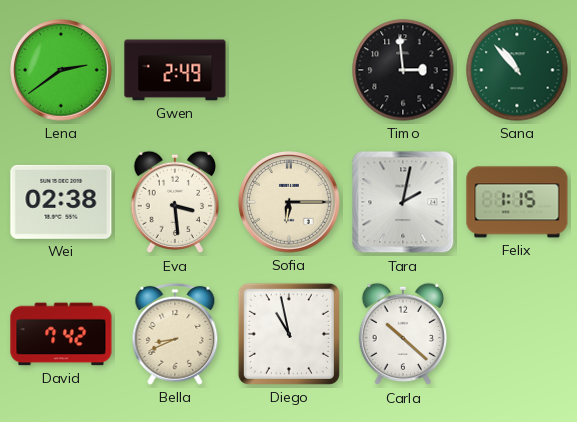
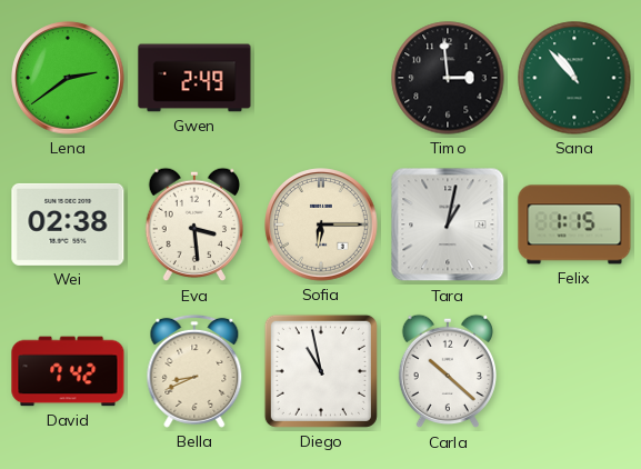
Tara: 2:02 -> 1:02
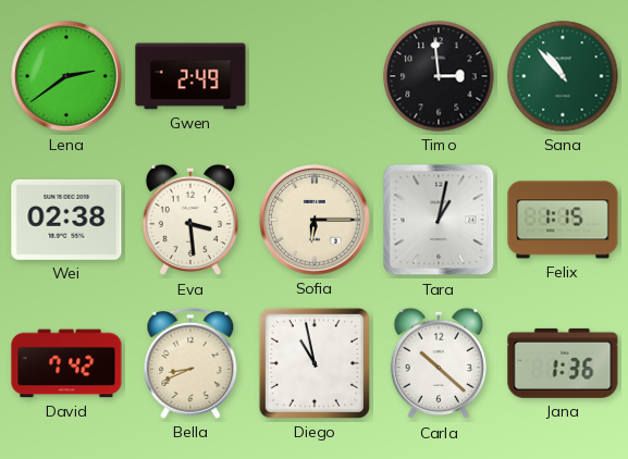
Jana: none -> 1:36
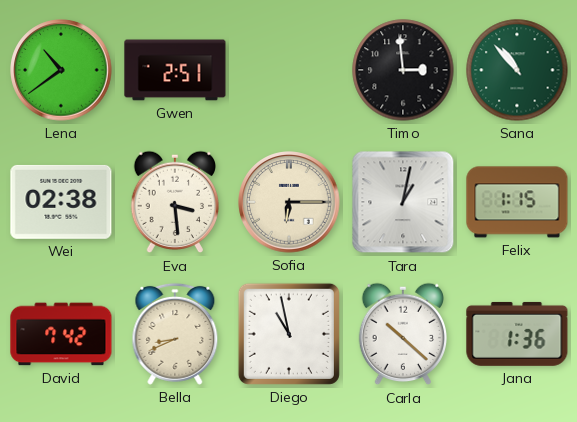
Lena: 2:39 -> 10:39
Gwen: 2:49 -> 2:51
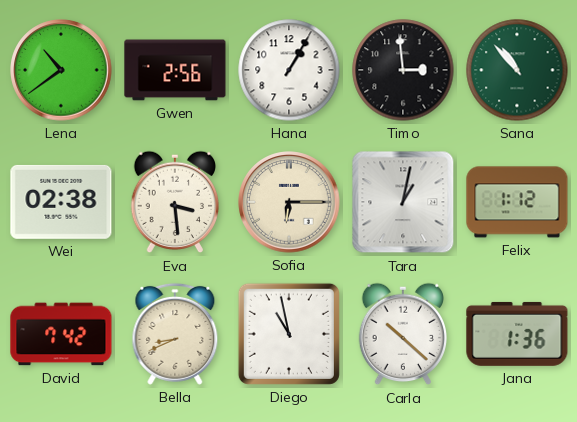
Gwen: 2:51 -> 2:56
Hana: none -> 1:05
Felix: 1:15 -> 1:12
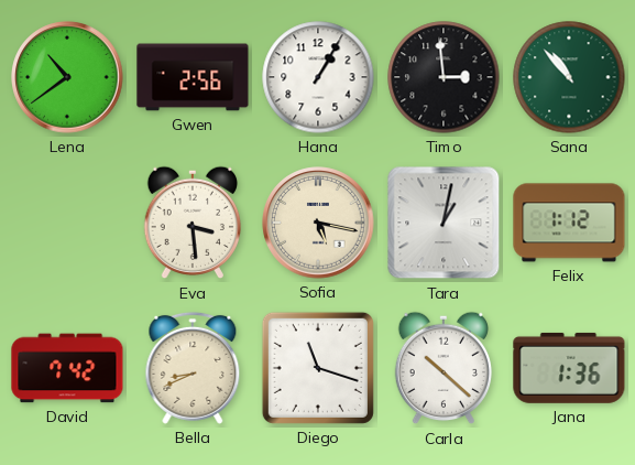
Wei: 02:38 -> none
Sofia: 6:15 -> 5:17
Diego: 10:58 -> 11:18
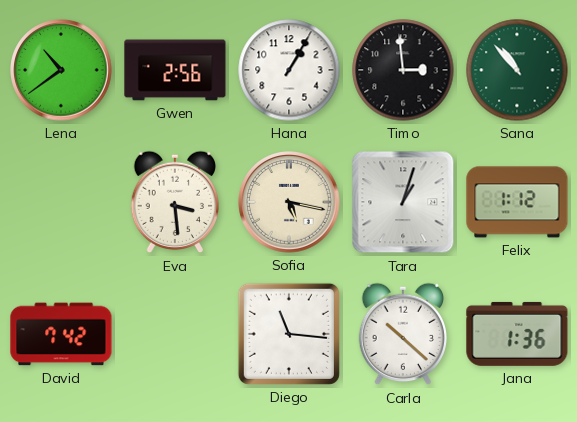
Tara: 1:02 -> 1:03
Bella: 8:41 -> none
Diego: 11:18 -> 11:16
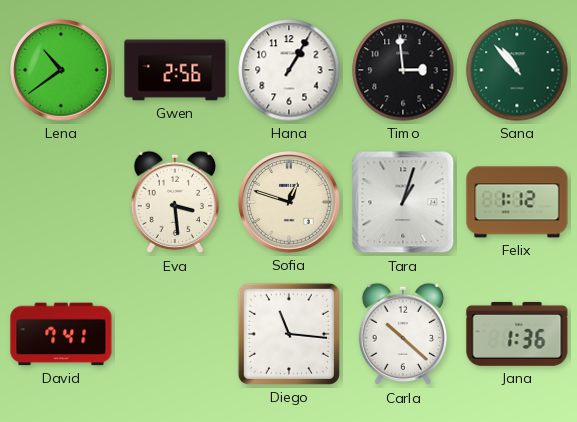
Sofia: 5:17 -> 12:48
David: 7:42 -> 7:41
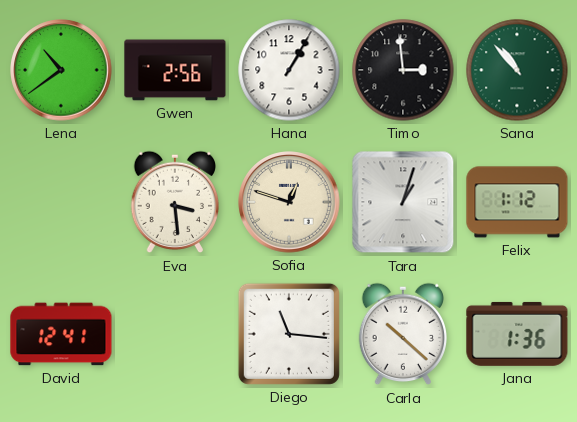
David: 7:41 -> 12:41
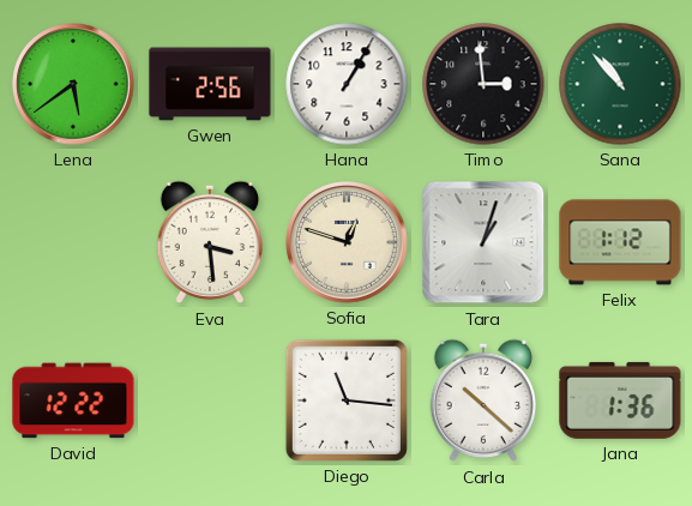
Lena: 10:39 -> 5:39
David: 12:41 -> 12:22
